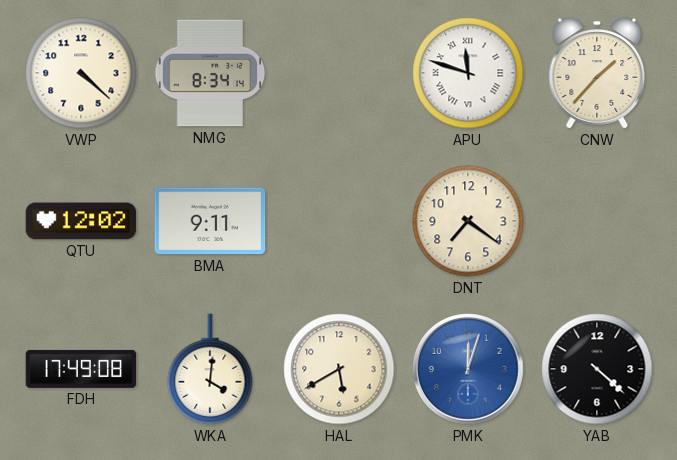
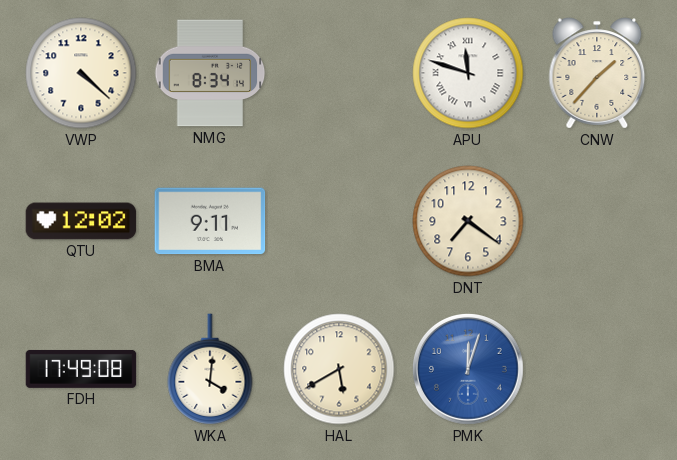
YAB: 4:22 -> none
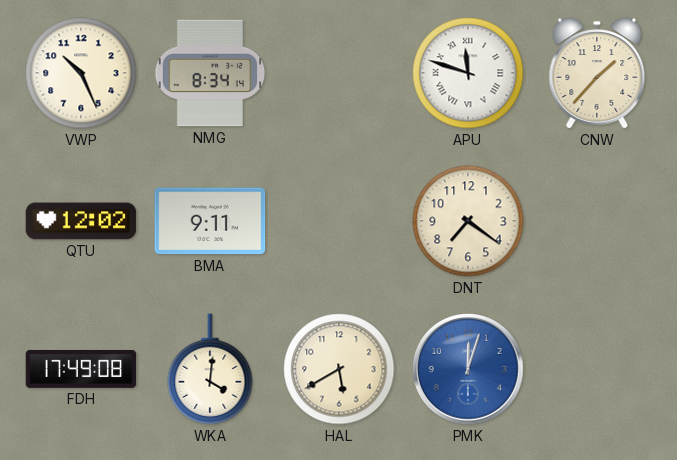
VWP: 4:22 -> 10:26
